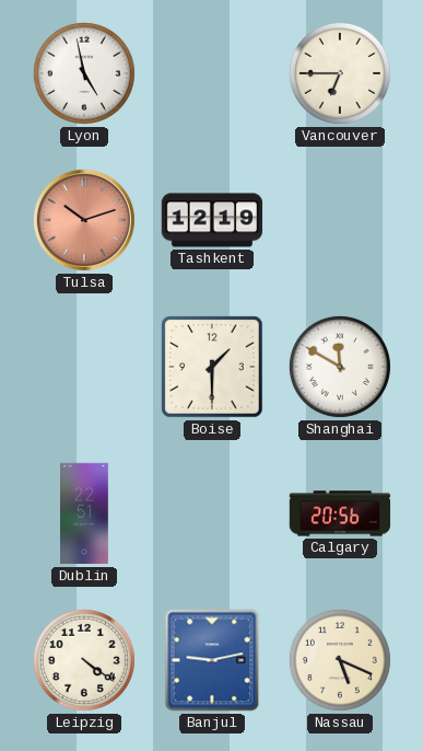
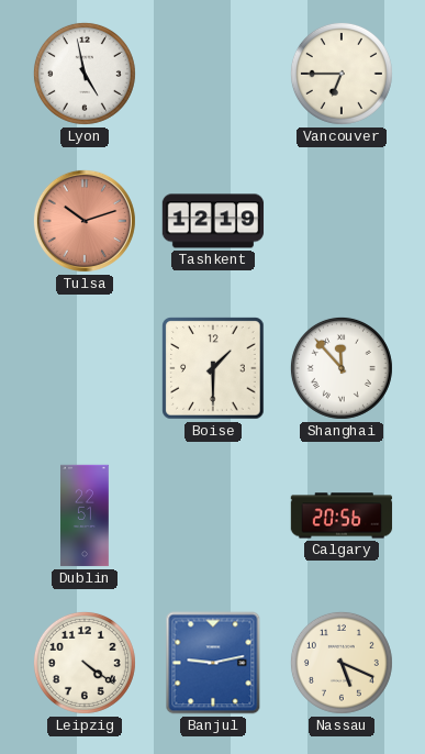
Shanghai: 11:50 -> 11:53
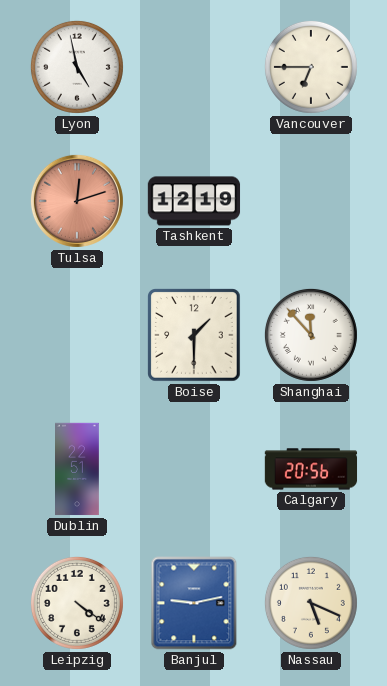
Tulsa: 10:12 -> 12:12
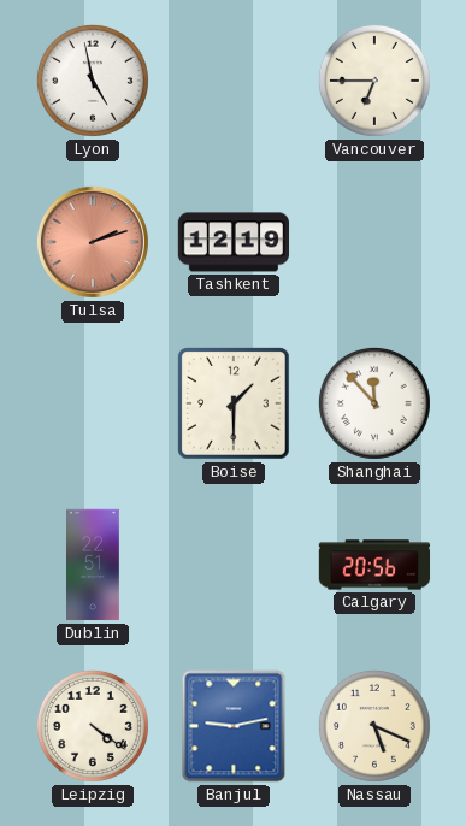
Tulsa: 12:12 -> 2:12
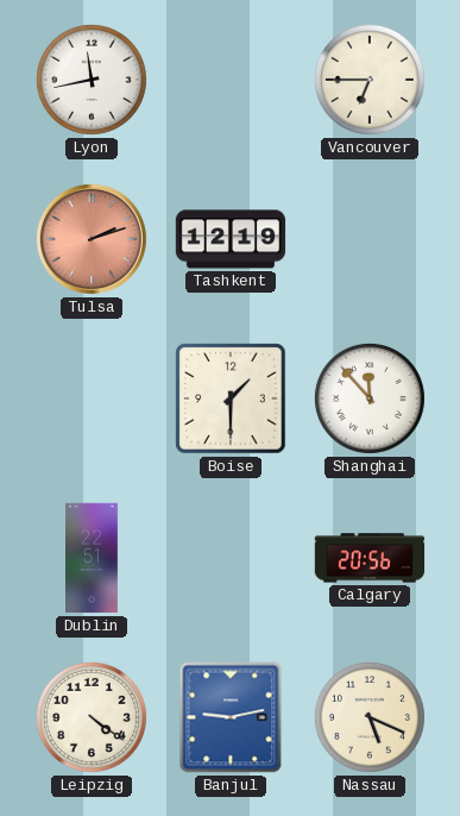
Lyon: 4:58 -> 11:43
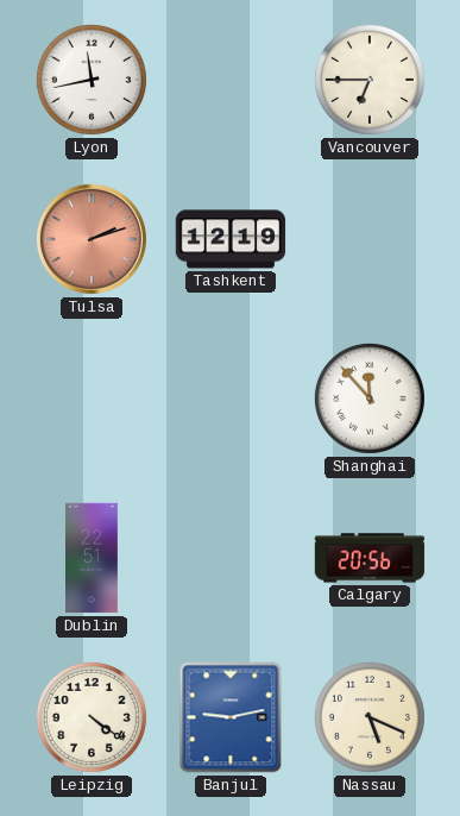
Boise: 1:30 -> none
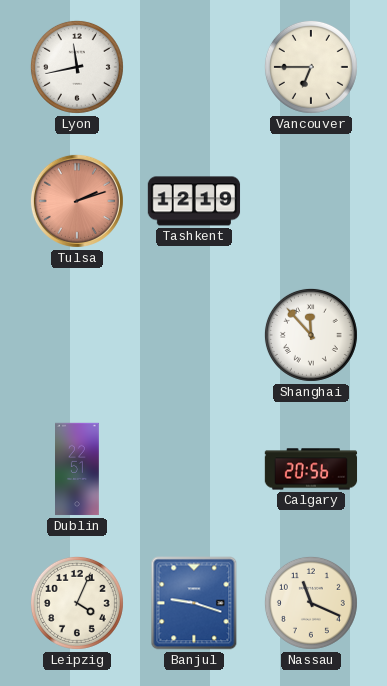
Leipzig: 4:21 -> 4:04
Banjul: 9:13 -> 9:18
Nassau: 5:19 -> 11:19
